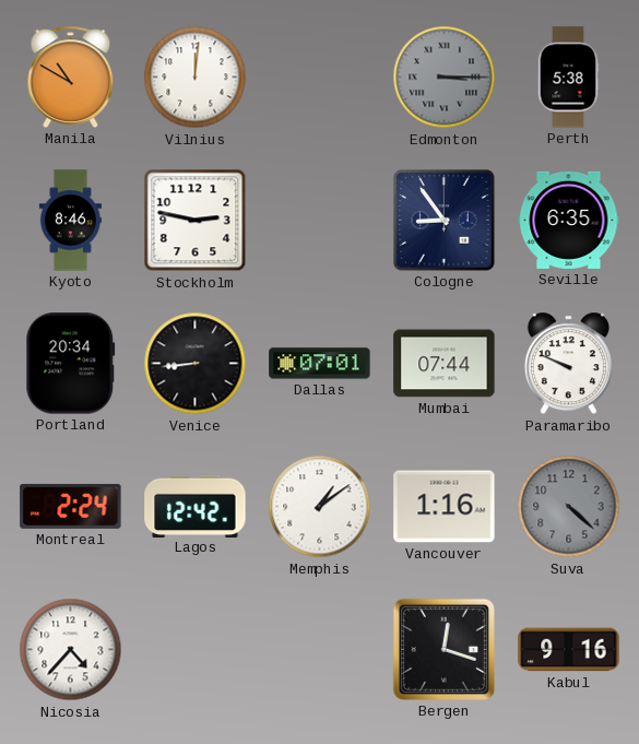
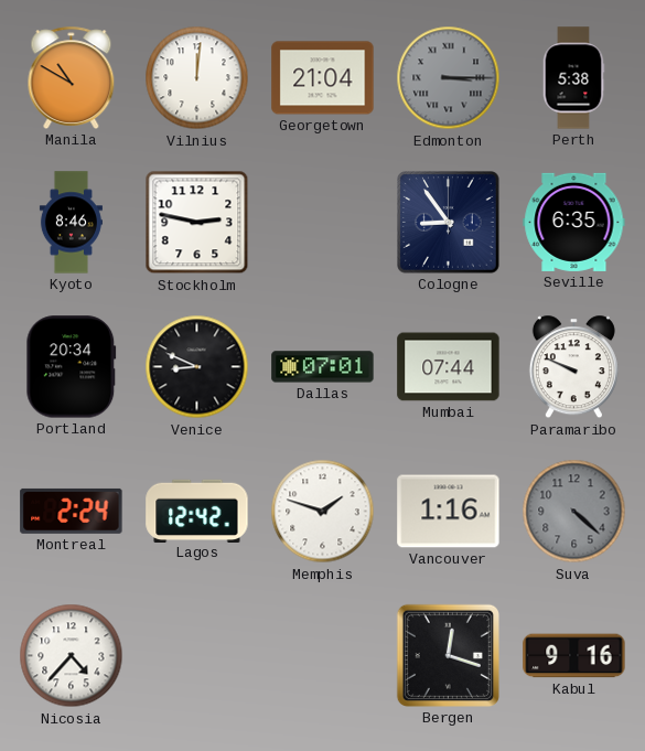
Georgetown: none -> 21:04
Venice: 8:44 -> 8:49
Memphis: 1:09 -> 1:48
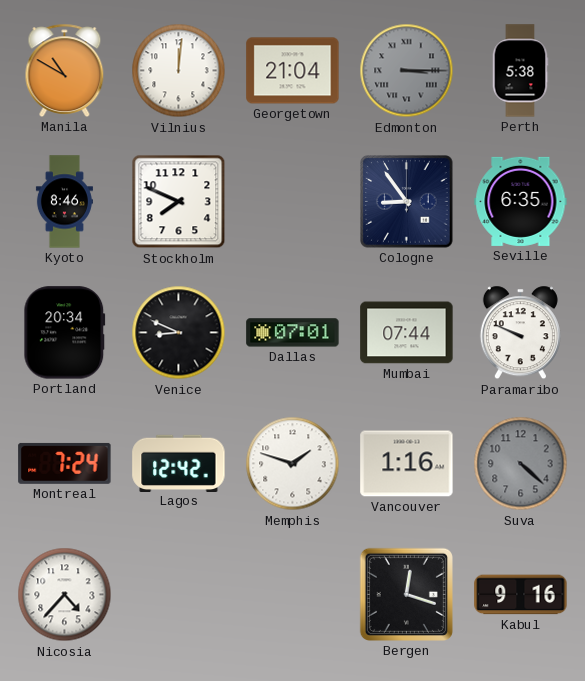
Stockholm: 2:47 -> 7:49
Montreal: 2:24 -> 7:24
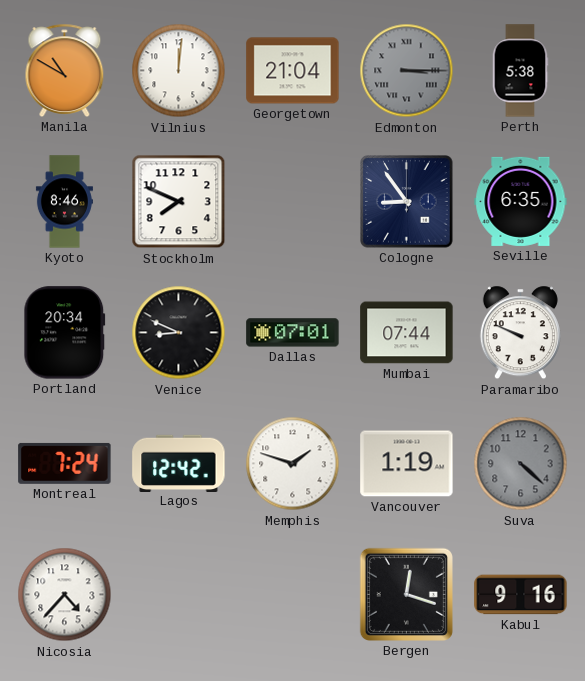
Vancouver: 1:16 -> 1:19
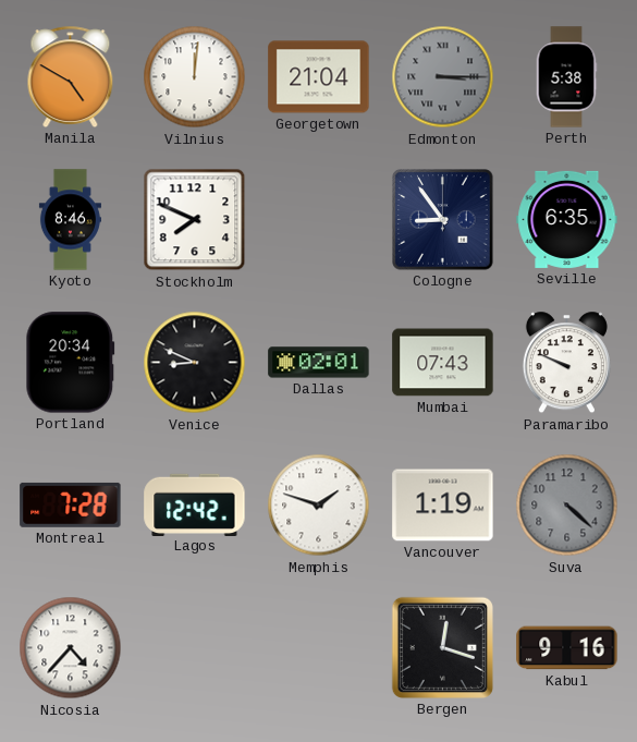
Manila: 10:50 -> 4:50
Dallas: 07:01 -> 02:01
Mumbai: 07:44 -> 07:43
Montreal: 7:24 -> 7:28
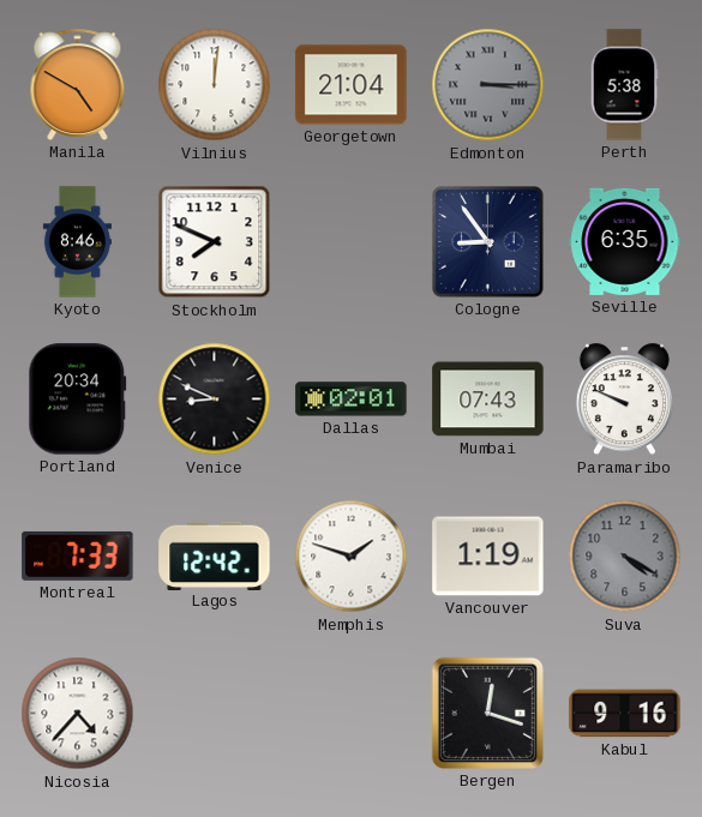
Montreal: 7:28 -> 7:33
Suva: 4:22 -> 4:20
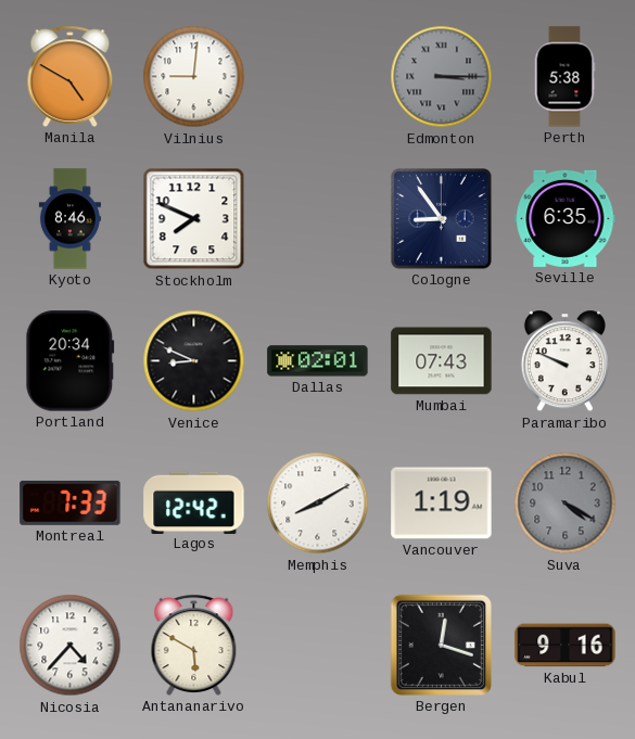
Vilnius: 12:01 -> 9:01
Georgetown: 21:04 -> none
Memphis: 1:48 -> 8:10
Antananarivo: none -> 5:50
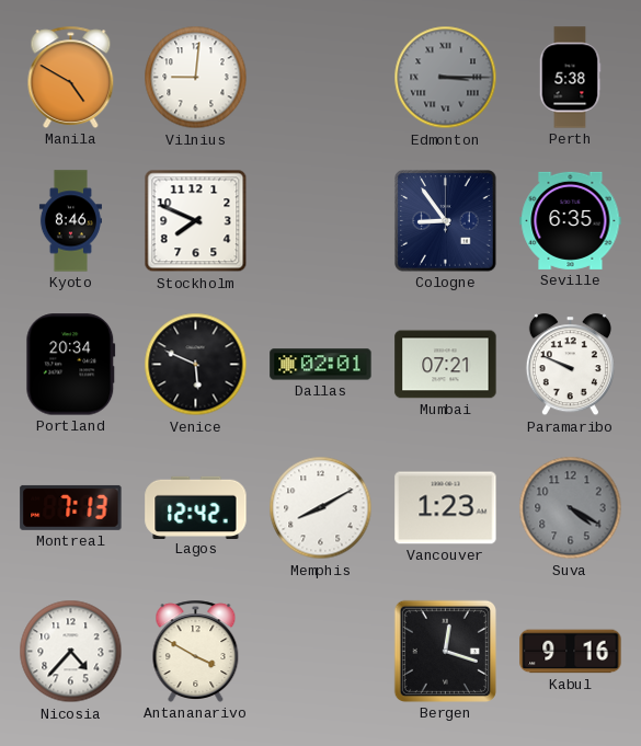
Venice: 8:49 -> 5:49
Mumbai: 07:43 -> 07:21
Montreal: 7:33 -> 7:13
Vancouver: 1:19 -> 1:23
Antananarivo: 5:50 -> 3:50
